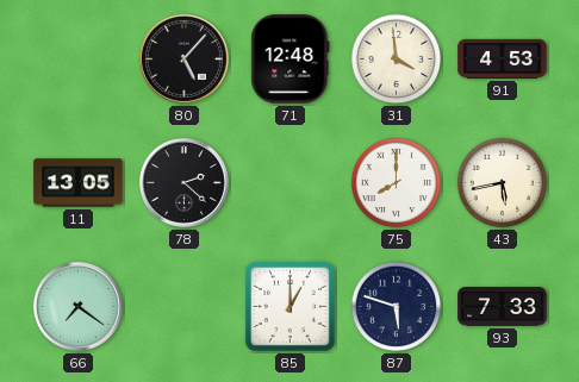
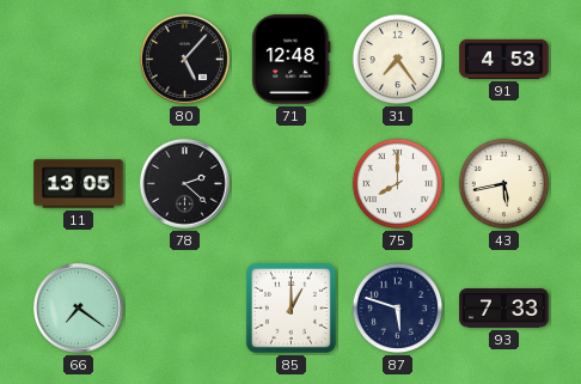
31: 3:59 -> 7:24
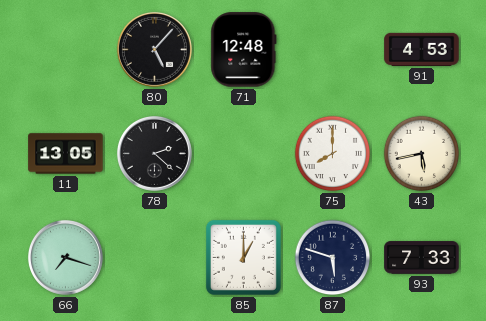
31: 7:24 -> none
66: 7:21 -> 7:18
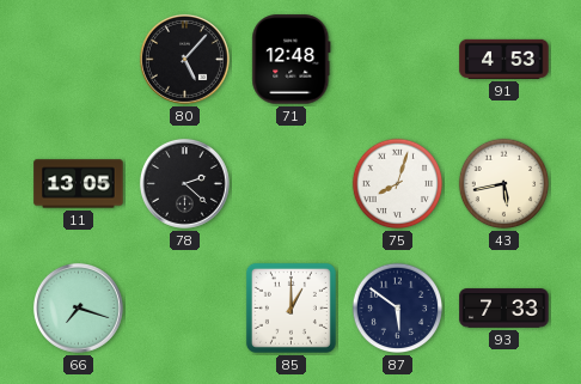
75: 8:00 -> 8:03
87: 5:48 -> 5:51
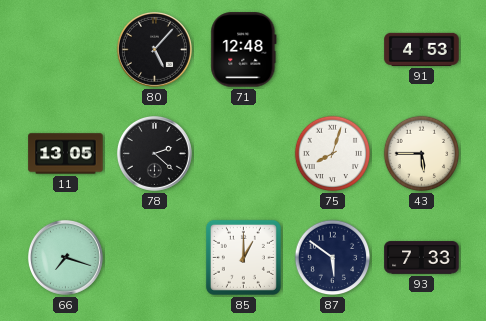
43: 5:43 -> 5:45
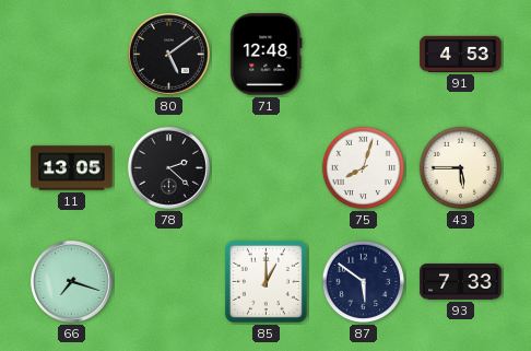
80: 5:07 -> 5:09
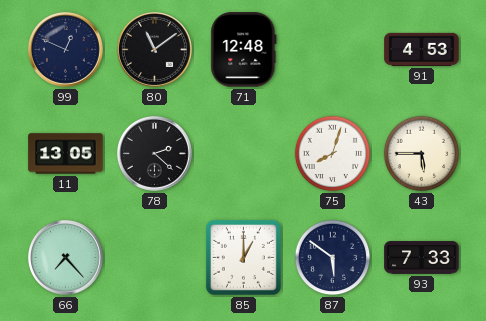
99: none -> 12:49
80: 5:09 -> 11:09
66: 7:18 -> 7:23
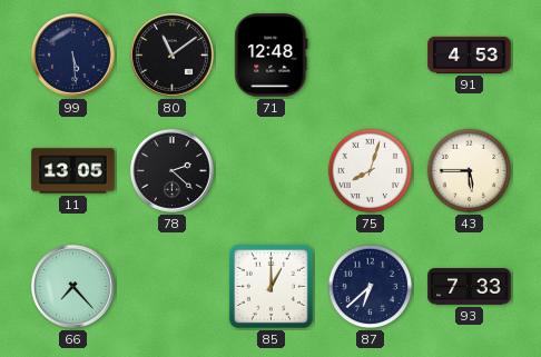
99: 12:49 -> 5:29
87: 5:51 -> 6:38
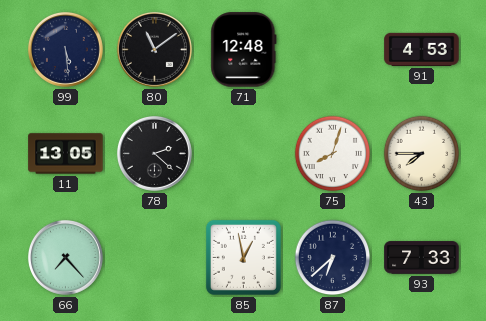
43: 5:45 -> 7:45
85: 1:00 -> 12:58
